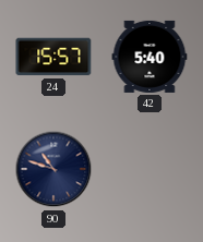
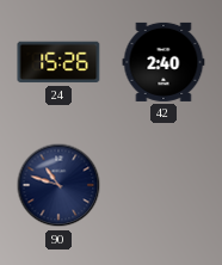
24: 15:57 -> 15:26
42: 5:40 -> 2:40
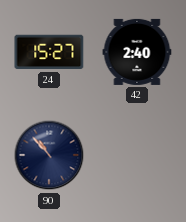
24: 15:26 -> 15:27
90: 10:48 -> 10:53
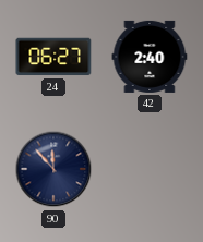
24: 15:27 -> 06:27
90: 10:53 -> 11:53
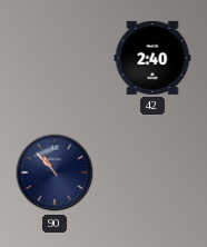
24: 06:27 -> none
90: 11:53 -> 10:53
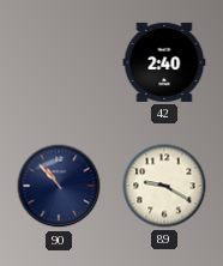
89: none -> 9:20
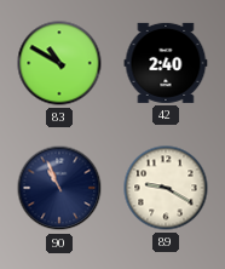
83: none -> 10:50
90: 10:53 -> 10:56
